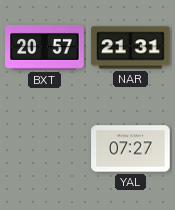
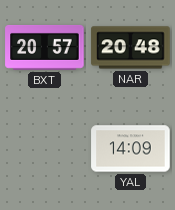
NAR: 21:31 -> 20:48
YAL: 07:27 -> 14:09
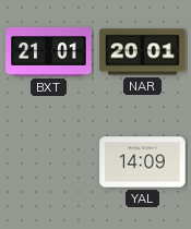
BXT: 20:57 -> 21:01
NAR: 20:48 -> 20:01
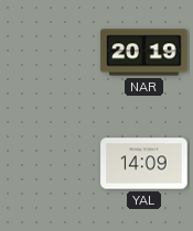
BXT: 21:01 -> none
NAR: 20:01 -> 20:19
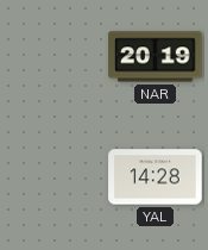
YAL: 14:09 -> 14:28
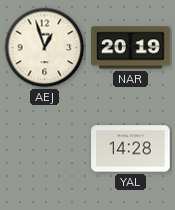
AEJ: none -> 12:57
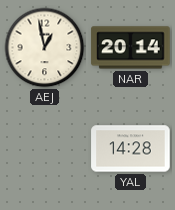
AEJ: 12:57 -> 12:58
NAR: 20:19 -> 20:14
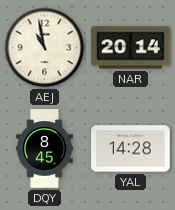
AEJ: 12:58 -> 10:58
DQY: none -> 8:45
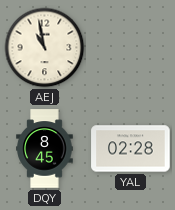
NAR: 20:14 -> none
YAL: 14:28 -> 02:28
